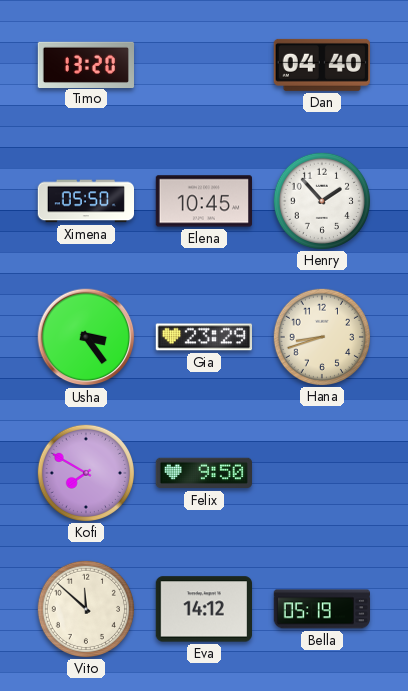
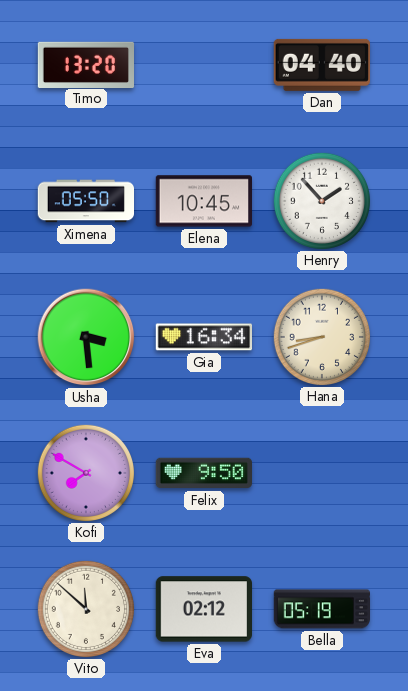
Usha: 3:24 -> 3:29
Gia: 23:29 -> 16:34
Eva: 14:12 -> 02:12
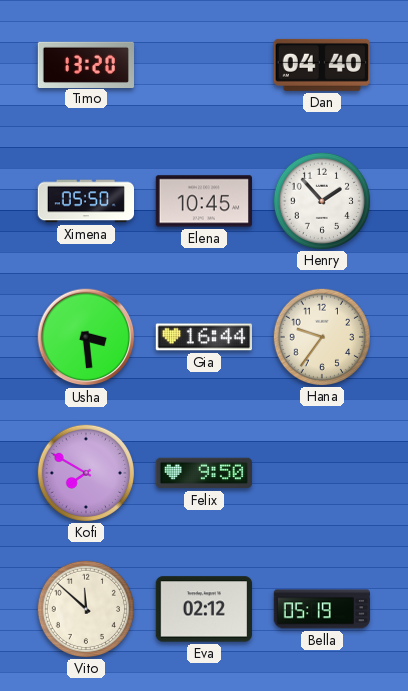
Gia: 16:34 -> 16:44
Hana: 8:42 -> 9:36
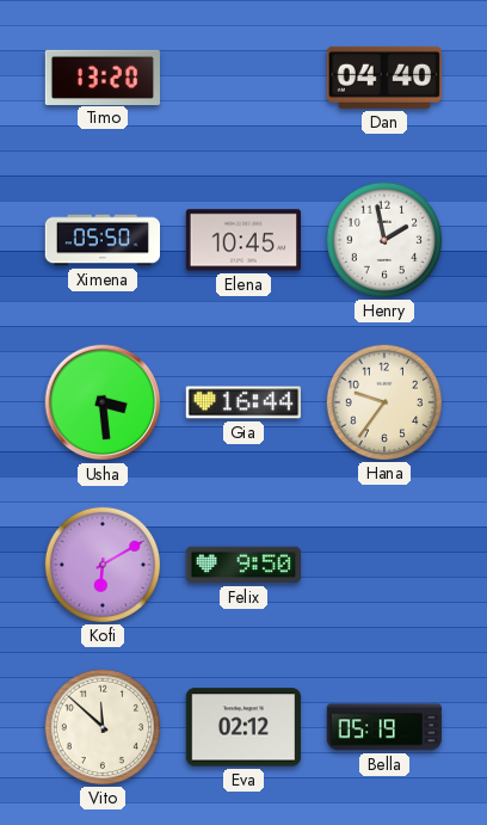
Henry: 1:53 -> 1:58
Kofi: 7:50 -> 6:10
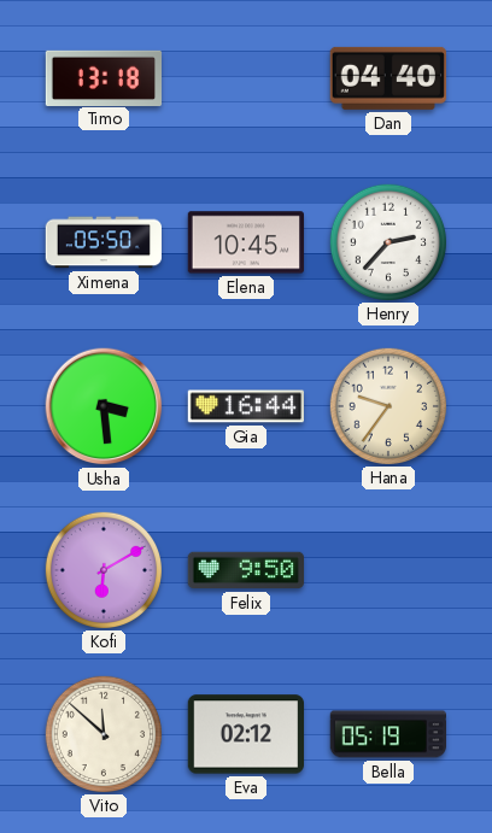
Timo: 13:20 -> 13:18
Henry: 1:58 -> 2:37
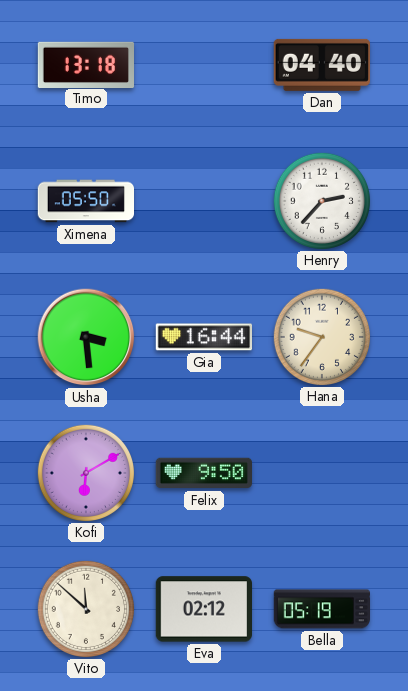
Elena: 10:45 -> none
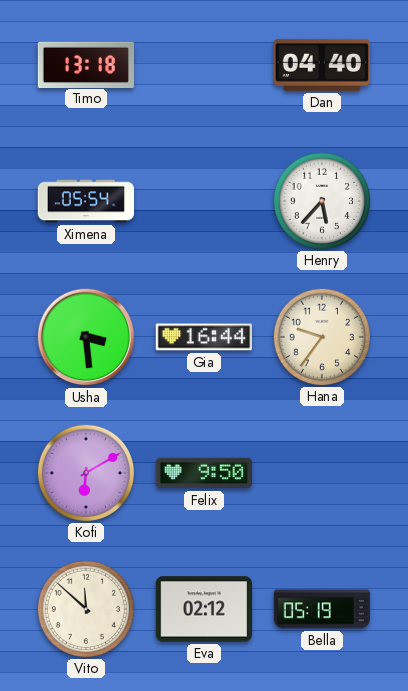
Ximena: 05:50 -> 05:54
Henry: 2:37 -> 5:37
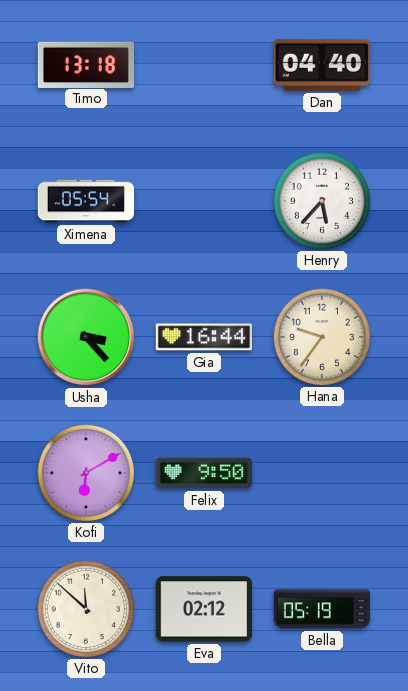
Usha: 3:29 -> 3:23
